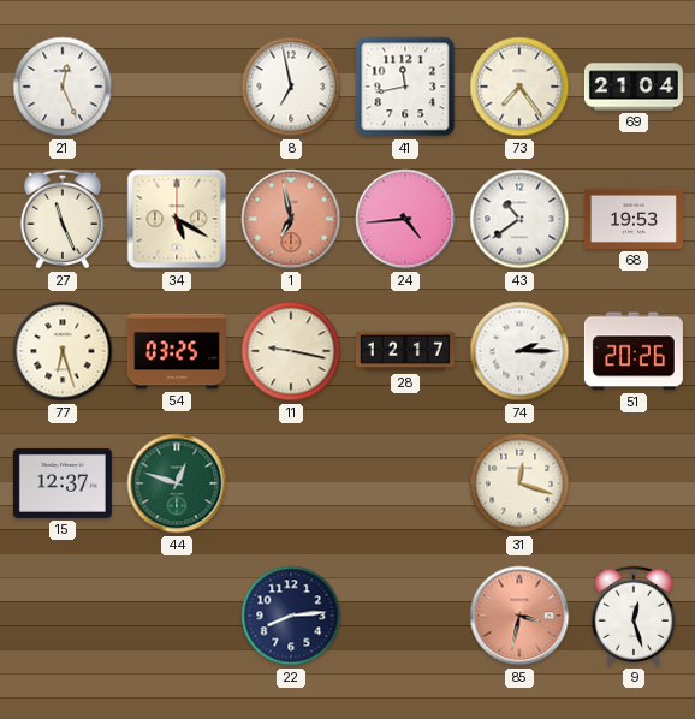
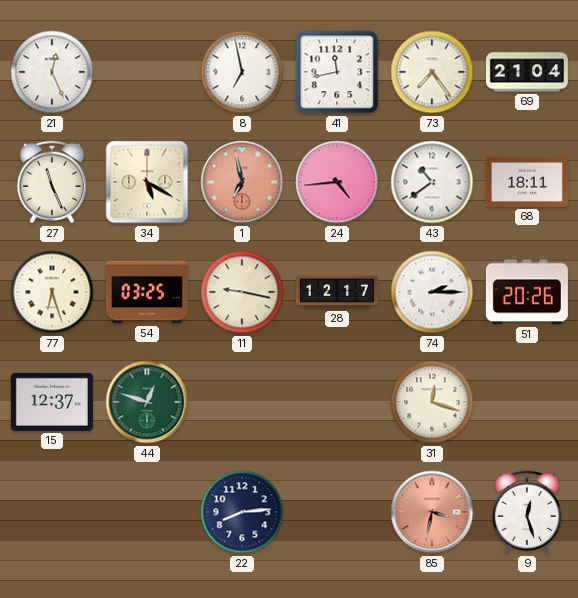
68: 19:53 -> 18:11
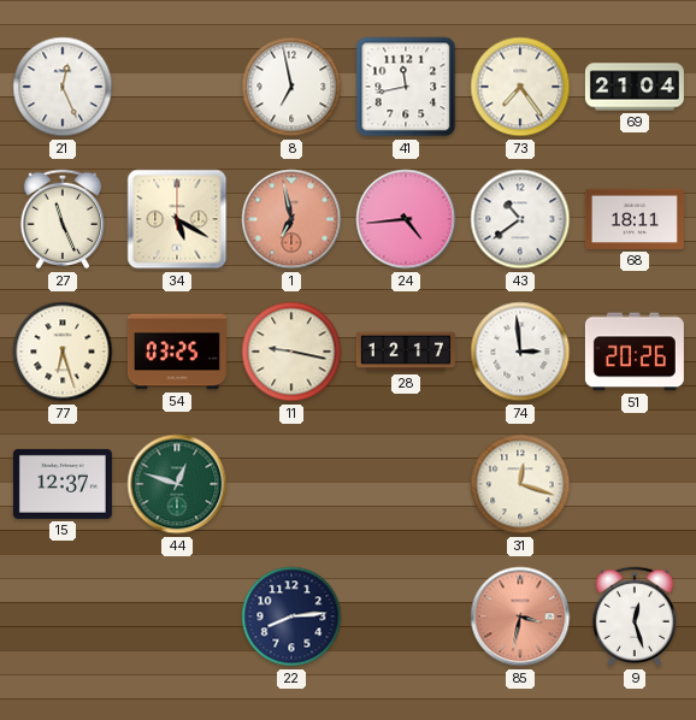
74: 2:15 -> 2:59
